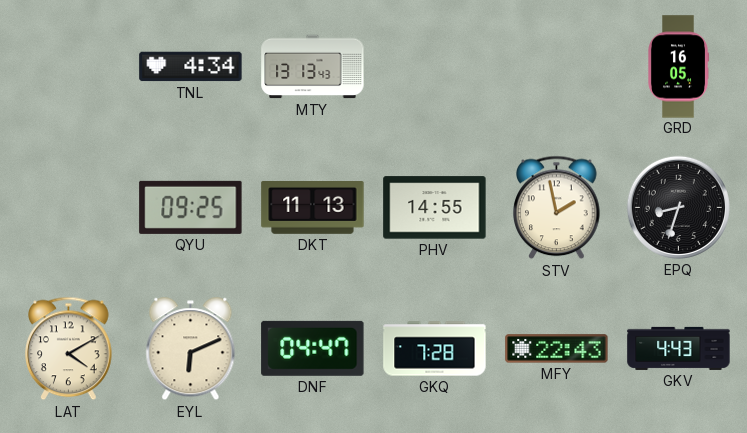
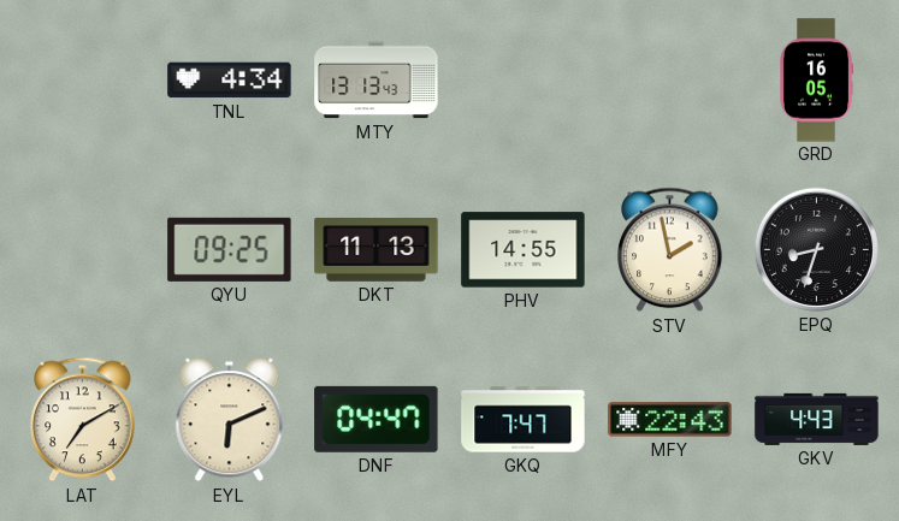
LAT: 4:10 -> 7:10
GKQ: 7:28 -> 7:47
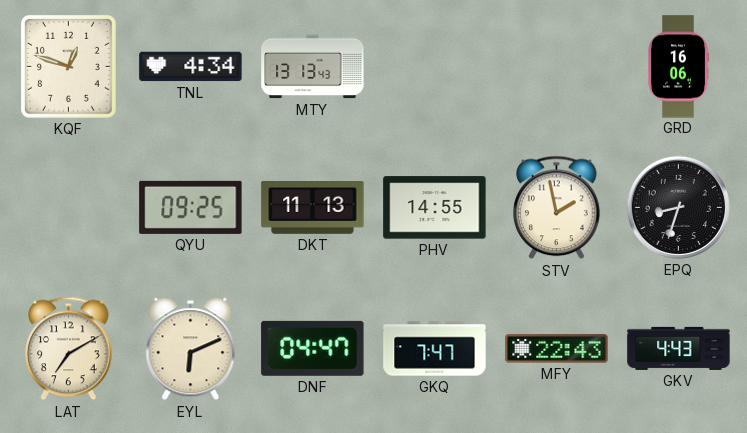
KQF: none -> 12:48
GRD: 16:05 -> 16:06
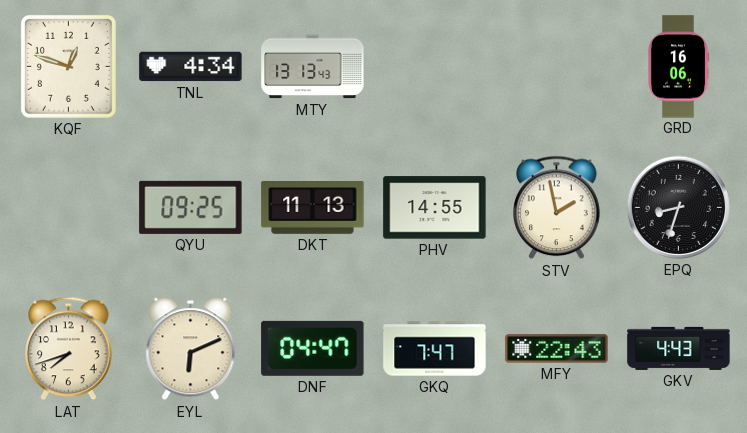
LAT: 7:10 -> 7:42
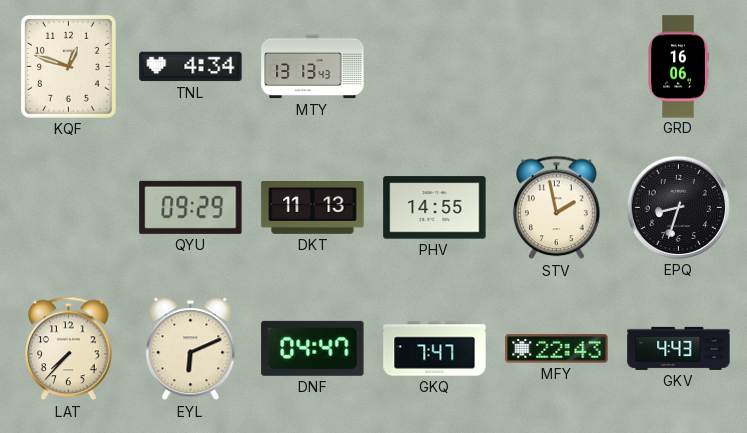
QYU: 09:25 -> 09:29
LAT: 7:42 -> 7:37
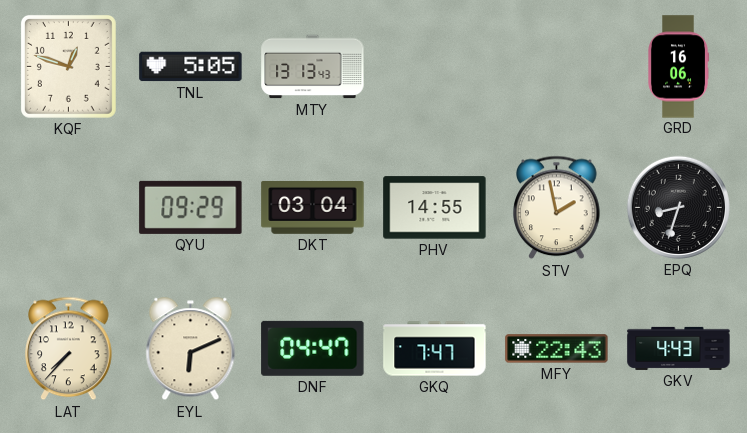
TNL: 4:34 -> 5:05
DKT: 11:13 -> 03:04
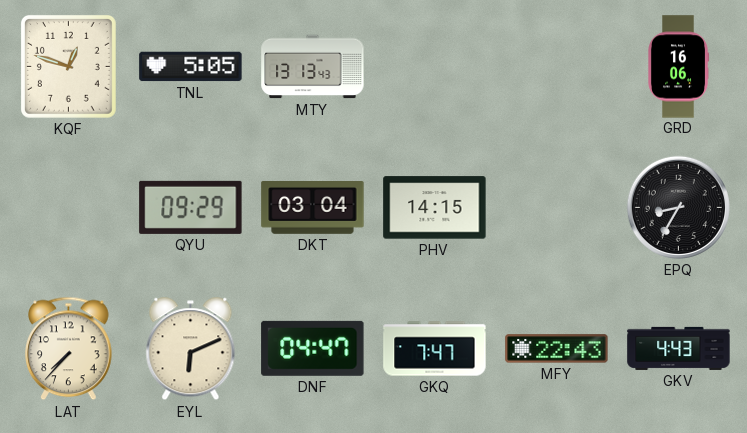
PHV: 14:55 -> 14:15
STV: 1:58 -> none
EPQ: 8:33 -> 8:35
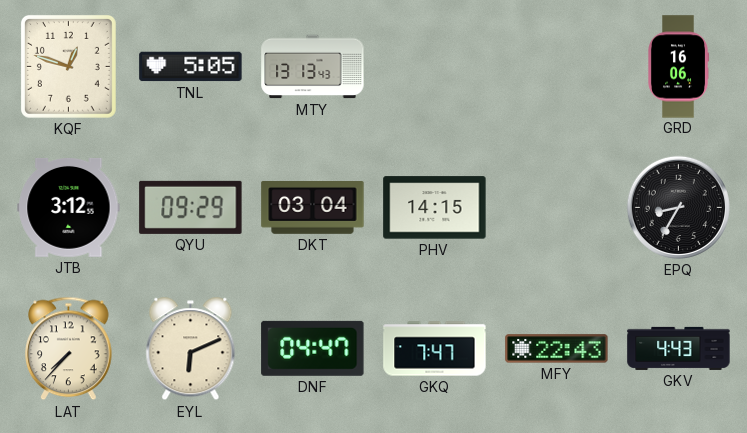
JTB: none -> 3:12
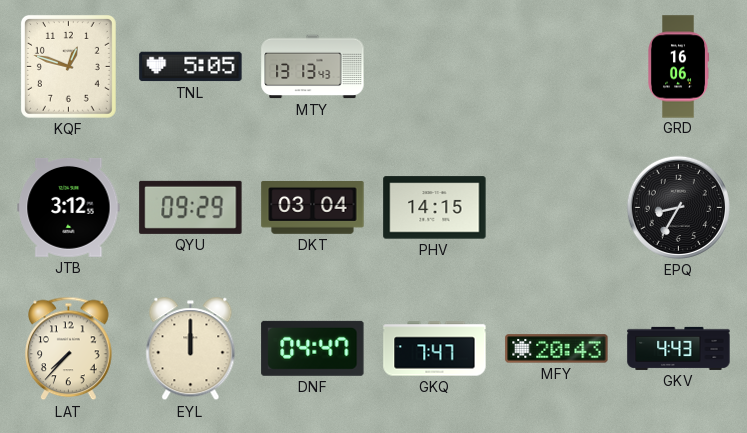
EYL: 6:11 -> 12:00
MFY: 22:43 -> 20:43
